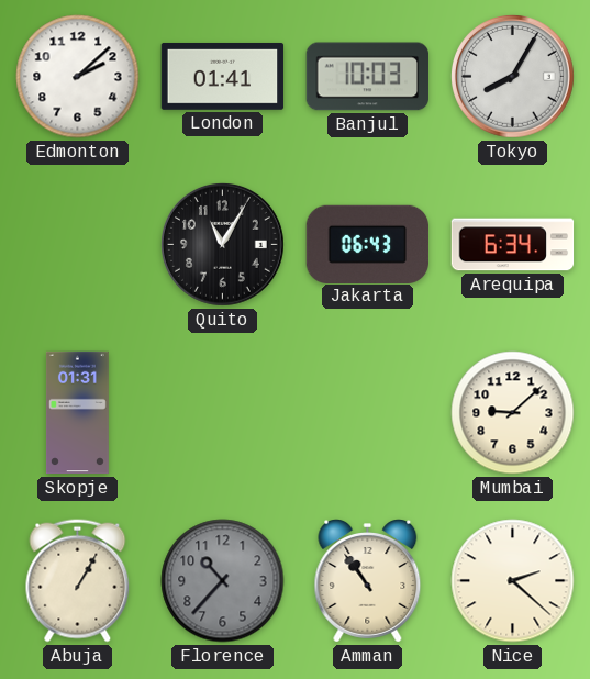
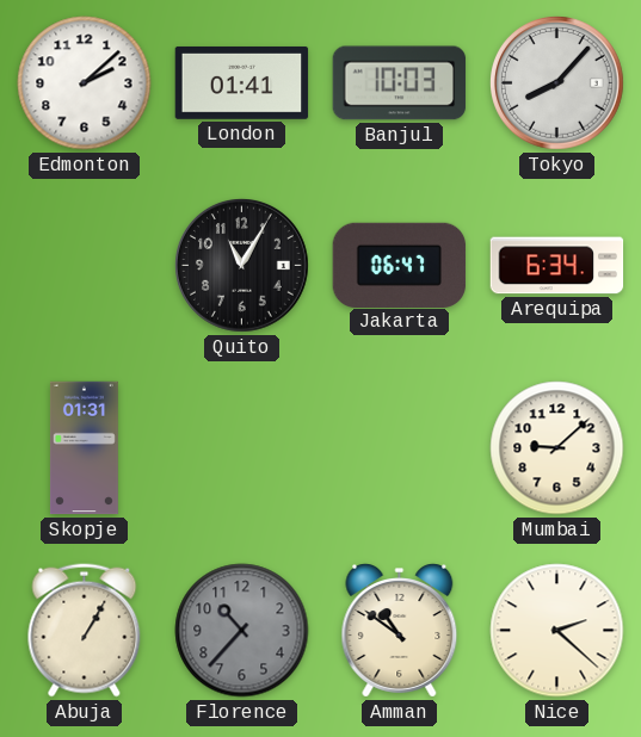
Tokyo: 8:05 -> 8:07
Jakarta: 06:43 -> 06:47
Amman: 10:54 -> 10:51
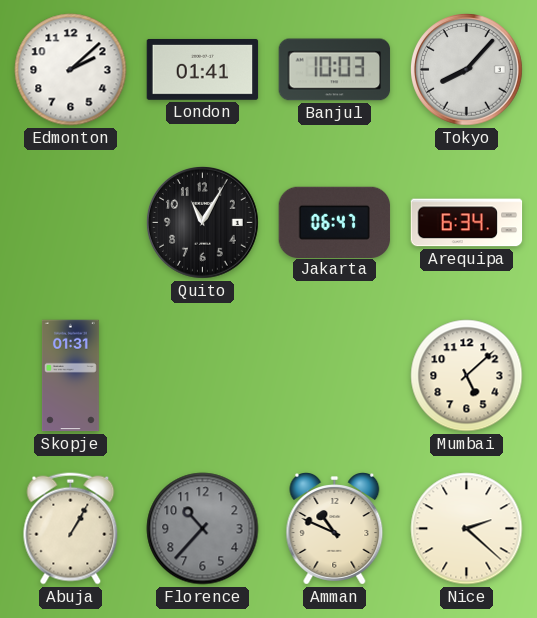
Mumbai: 9:08 -> 5:08
Amman: 10:51 -> 10:49
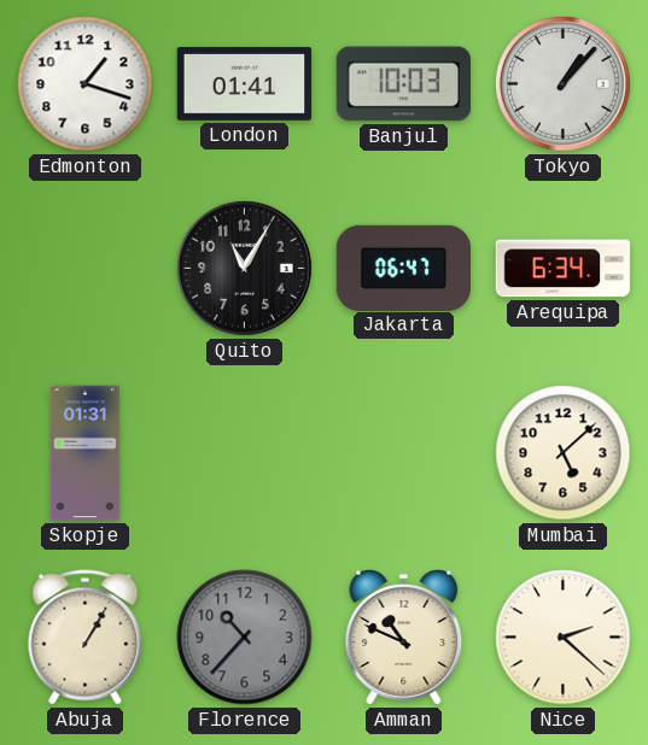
Edmonton: 2:08 -> 1:18
Tokyo: 8:07 -> 1:07
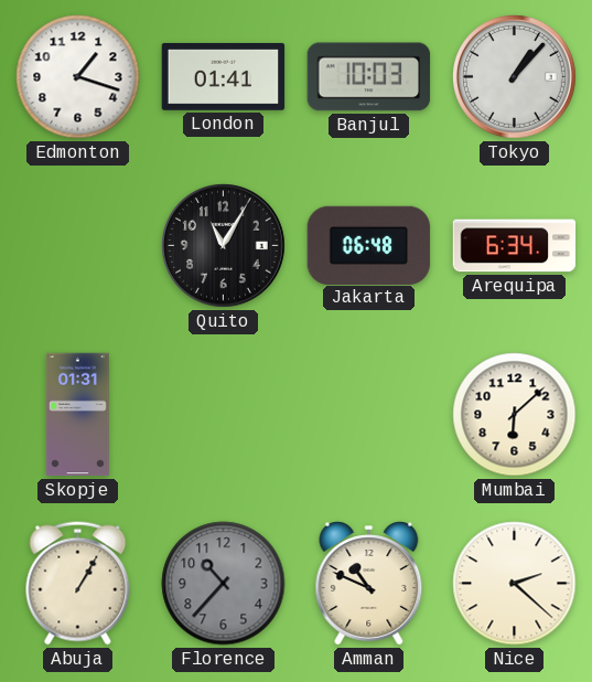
Jakarta: 06:47 -> 06:48
Mumbai: 5:08 -> 6:08
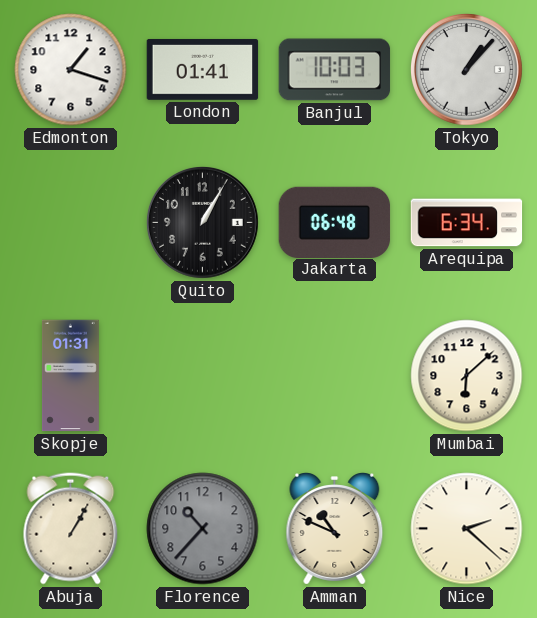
Quito: 11:05 -> 1:05
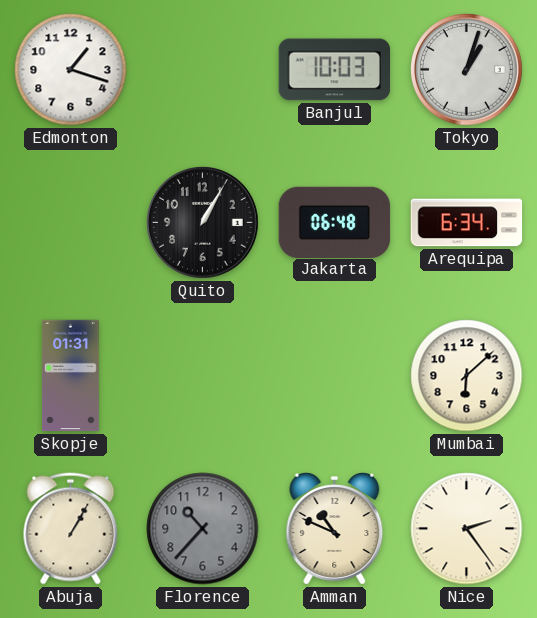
London: 01:41 -> none
Tokyo: 1:07 -> 1:03
Nice: 2:22 -> 2:24
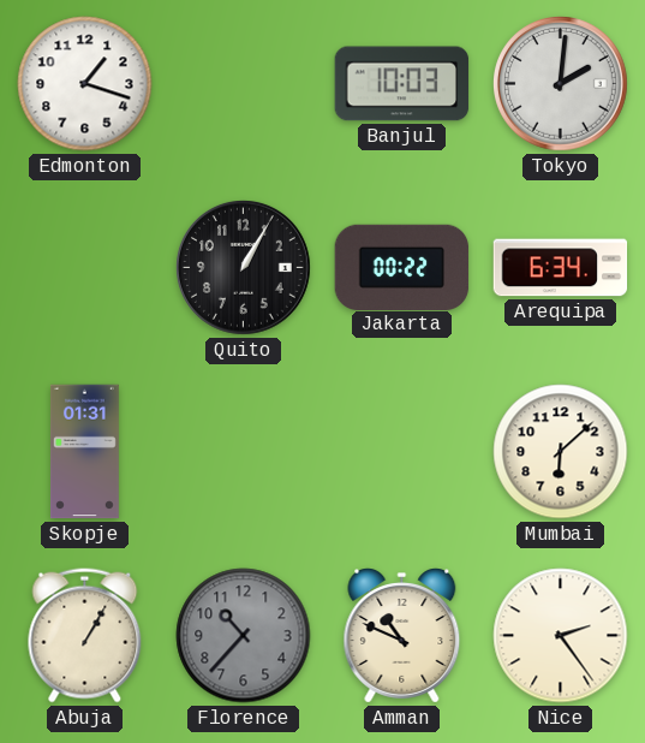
Tokyo: 1:03 -> 2:01
Jakarta: 06:48 -> 00:22
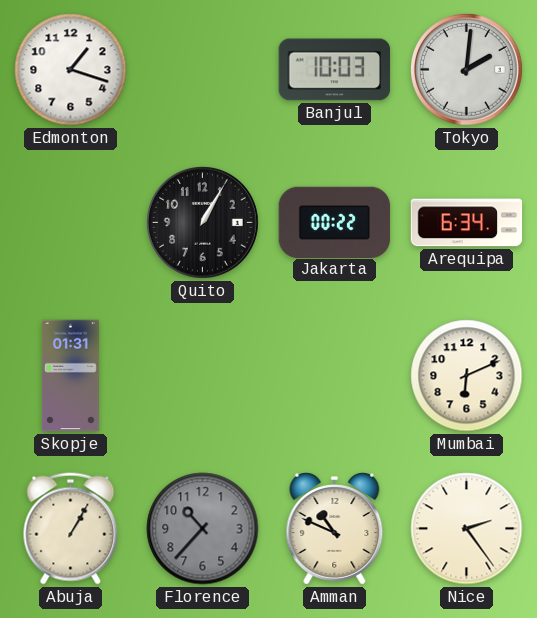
Mumbai: 6:08 -> 6:11
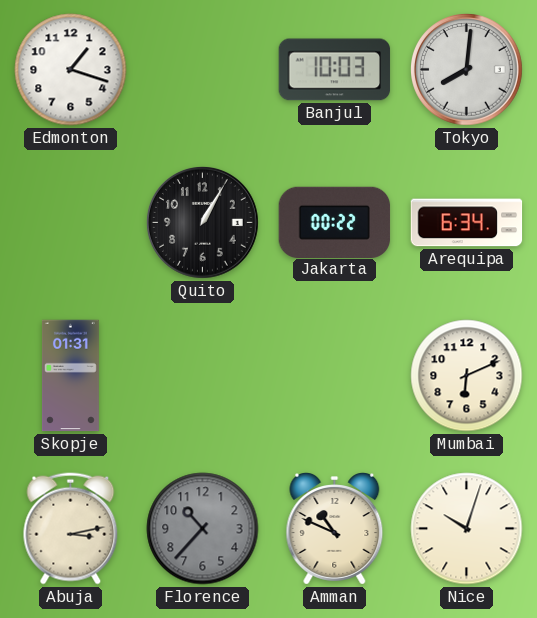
Tokyo: 2:01 -> 8:01
Abuja: 1:05 -> 3:13
Nice: 2:24 -> 10:03
